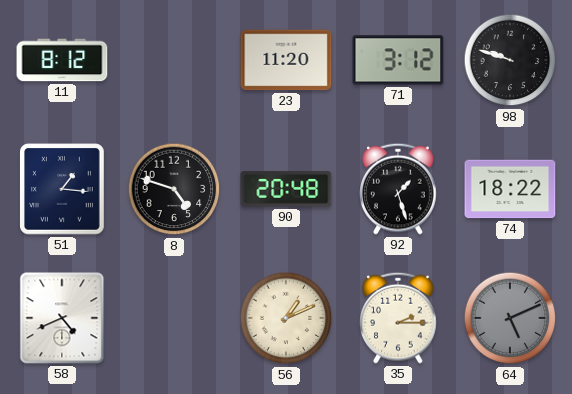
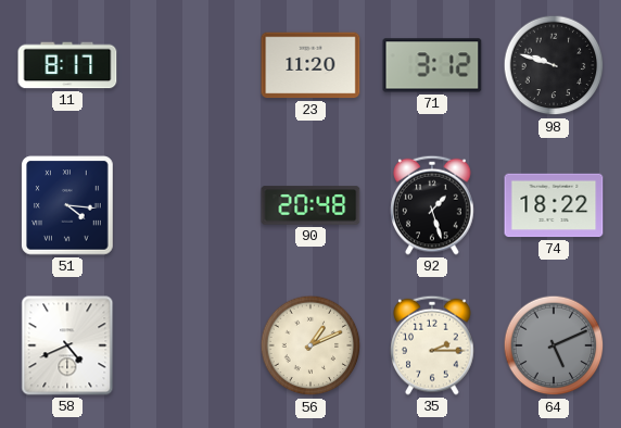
11: 8:12 -> 8:17
51: 1:16 -> 4:16
8: 4:48 -> none
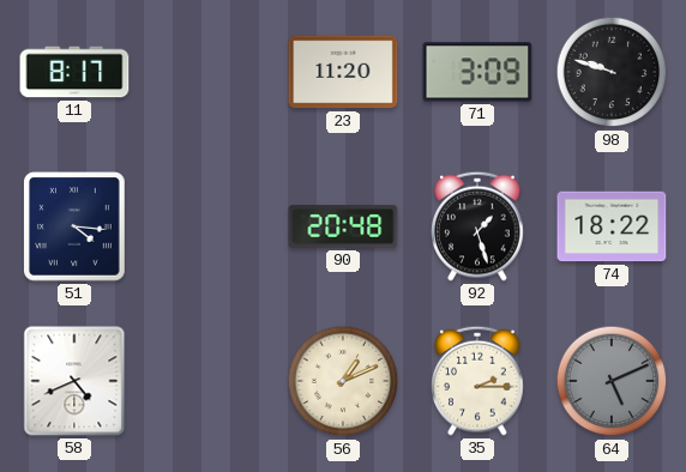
71: 3:12 -> 3:09
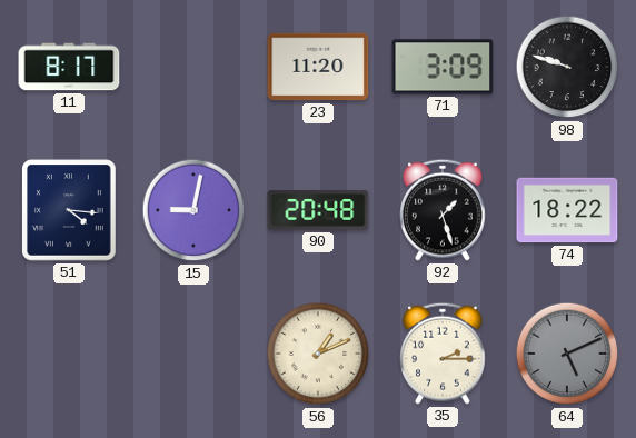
15: none -> 9:02
58: 4:41 -> none
